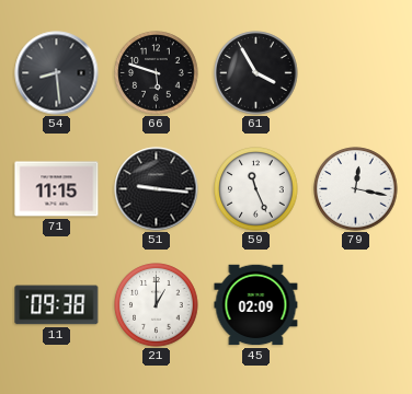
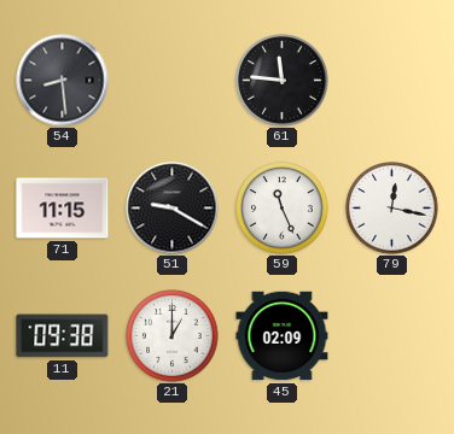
66: 5:48 -> none
61: 3:55 -> 11:46
51: 9:16 -> 9:20
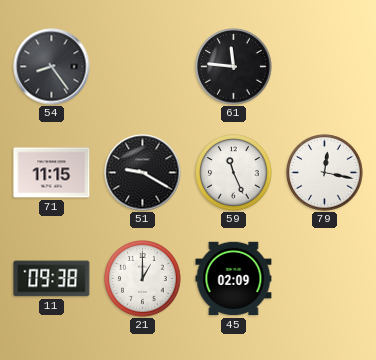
54: 8:29 -> 8:24
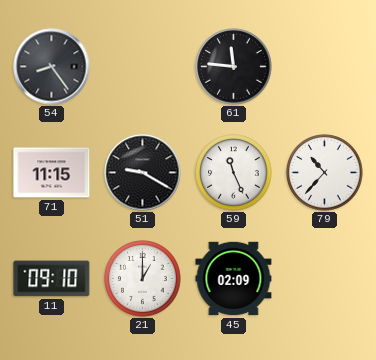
79: 12:17 -> 10:37
11: 09:38 -> 09:10
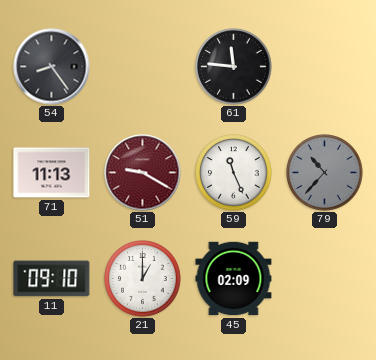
71: 11:15 -> 11:13
51 dial: black -> burgundy
79 dial: white -> grey
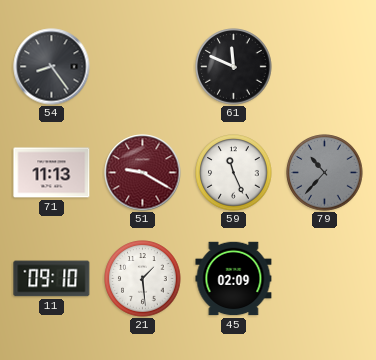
61: 11:46 -> 11:49
21: 1:00 -> 1:29
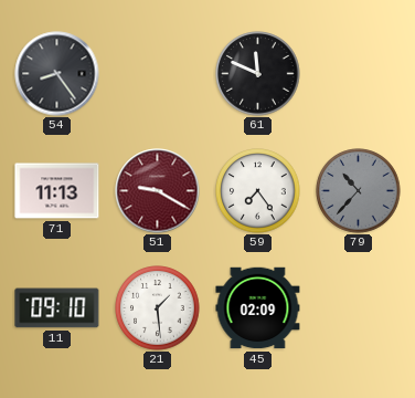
59: 11:26 -> 7:24
